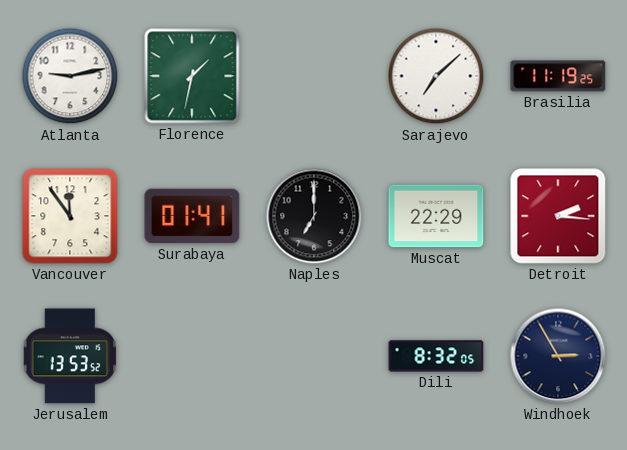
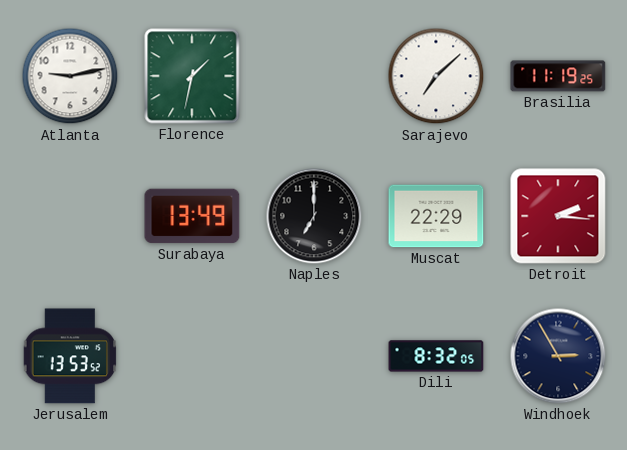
Vancouver: 11:54 -> none
Surabaya: 01:41 -> 13:49
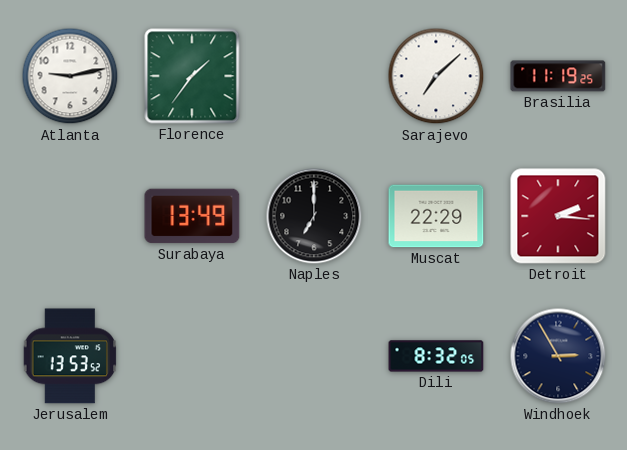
Florence: 1:32 -> 1:36
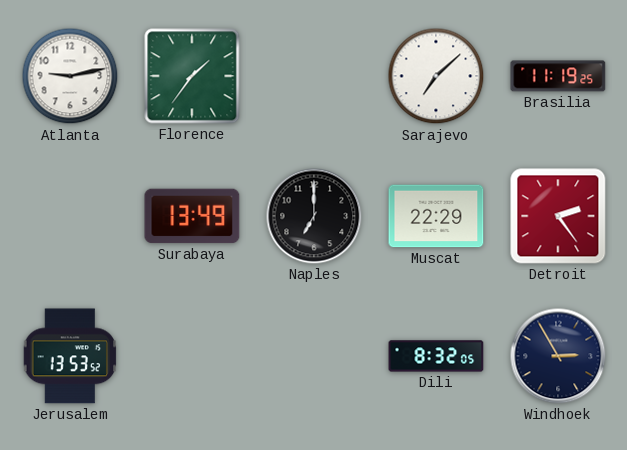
Detroit: 2:16 -> 2:24
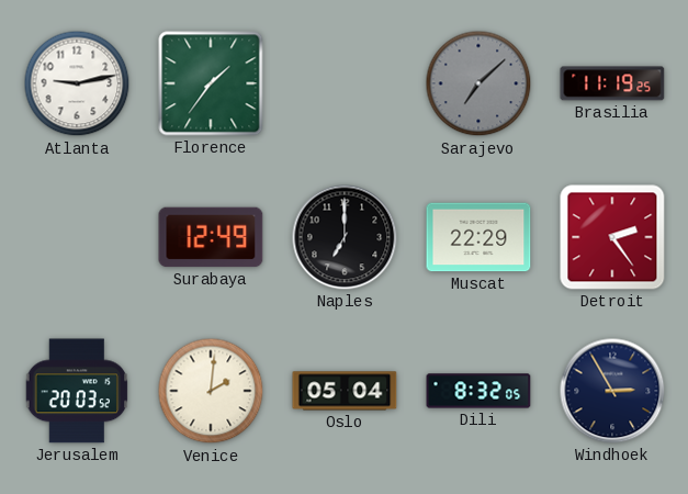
Sarajevo dial: white -> grey
Surabaya: 13:49 -> 12:49
Jerusalem: 13:53 -> 20:03
Venice: none -> 2:01
Oslo: none -> 05:04
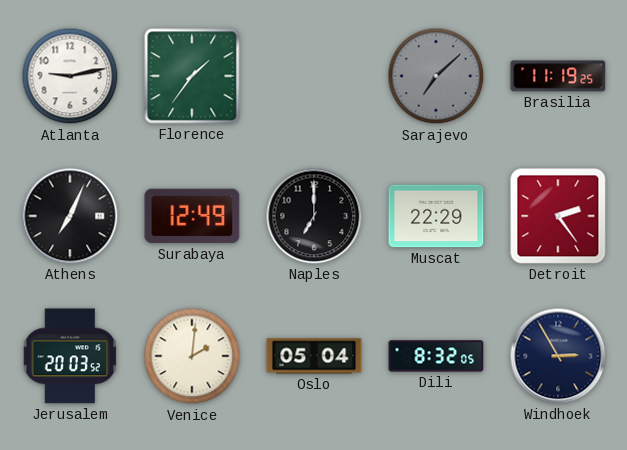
Athens: none -> 7:04
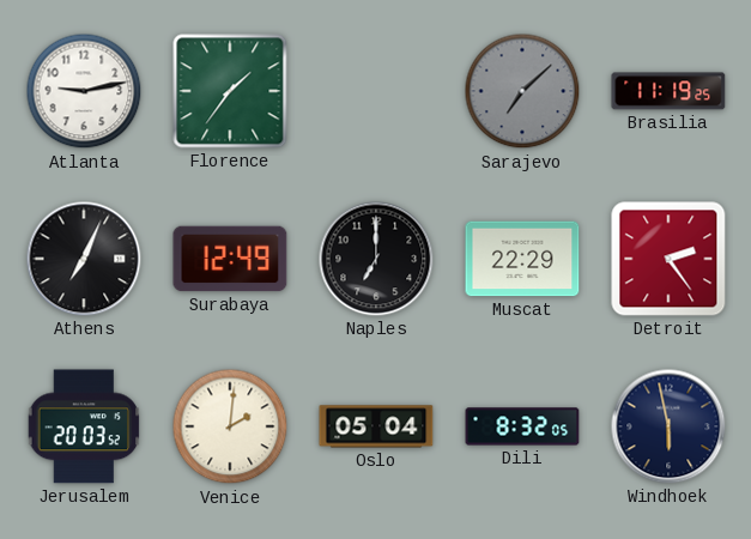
Windhoek: 2:55 -> 5:58
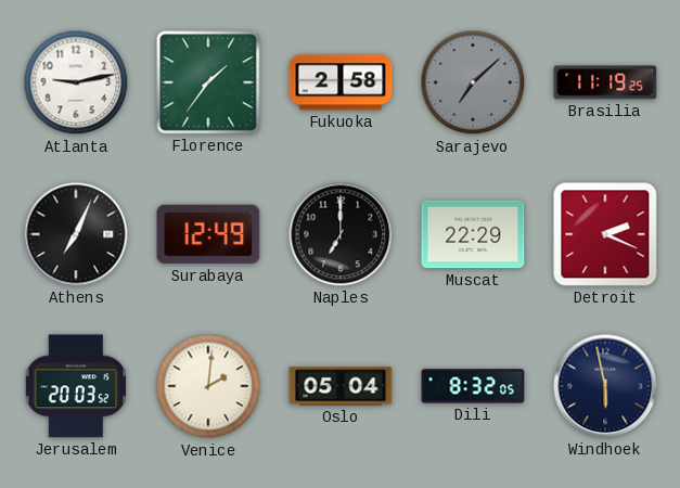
Fukuoka: none -> 2:58
Detroit: 2:24 -> 2:19
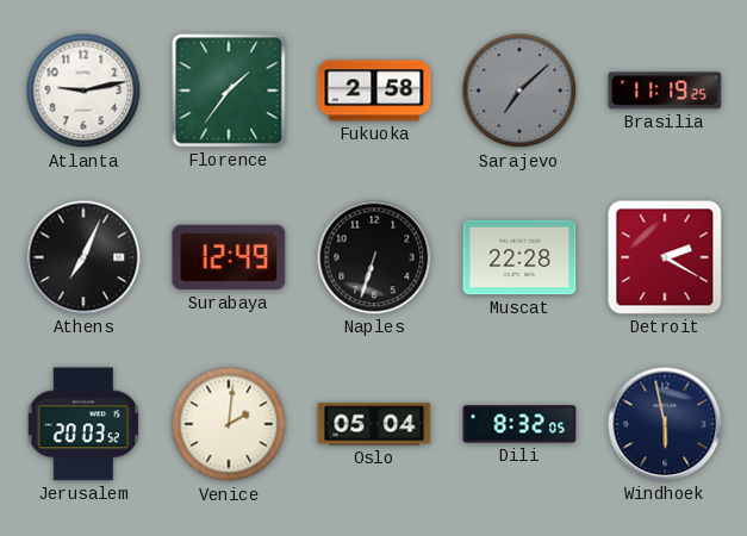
Naples: 7:00 -> 6:33
Muscat: 22:29 -> 22:28
Detroit: 2:19 -> 2:20
